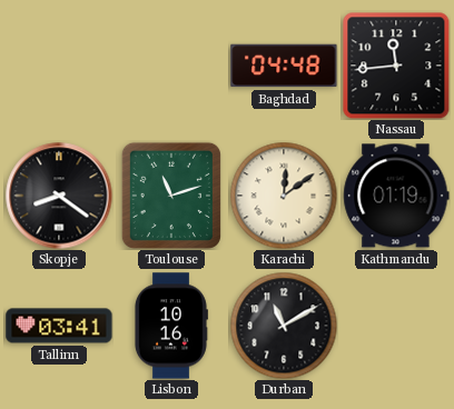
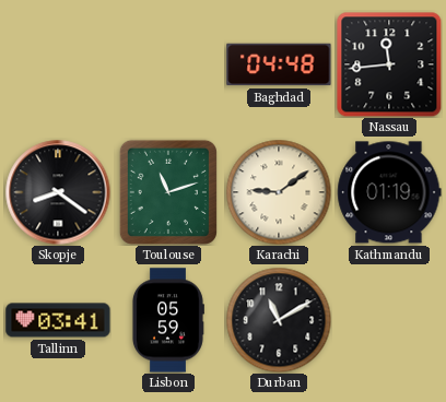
Karachi: 12:09 -> 9:09
Lisbon: 10:16 -> 05:59
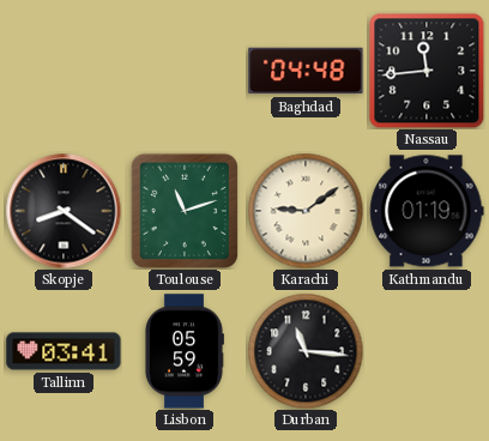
Durban: 11:10 -> 11:16
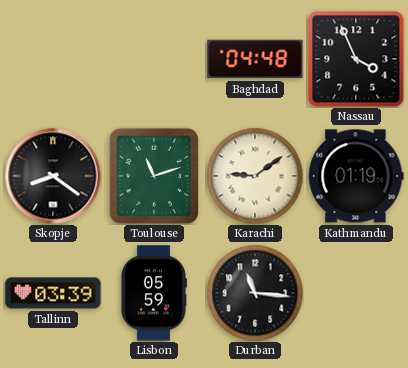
Nassau: 11:44 -> 3:56
Tallinn: 03:41 -> 03:39
